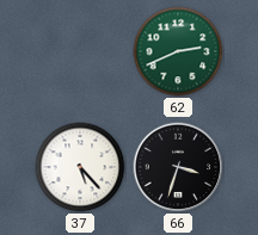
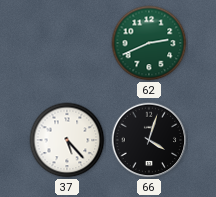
66: 3:33 -> 4:03
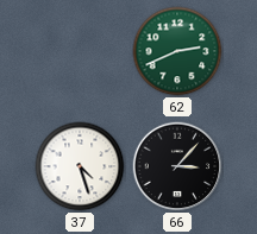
37: 5:23 -> 4:27
66: 4:03 -> 3:07
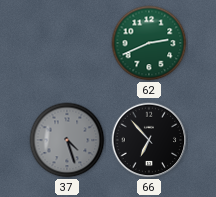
37 dial: white -> grey
66: 3:07 -> 6:53
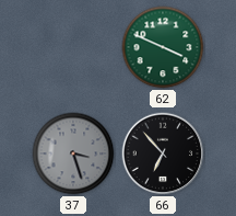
62: 2:41 -> 3:49
37: 4:27 -> 3:27
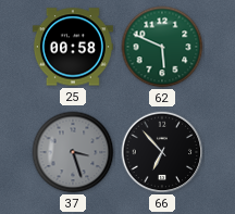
25: none -> 00:58
62: 3:49 -> 5:49
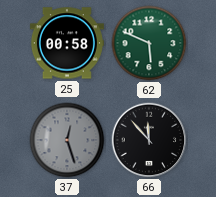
37: 3:27 -> 12:27
66: 6:53 -> 11:53
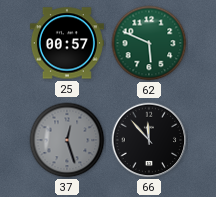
25: 00:58 -> 00:57
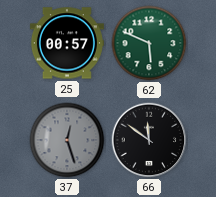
66: 11:53 -> 11:51
